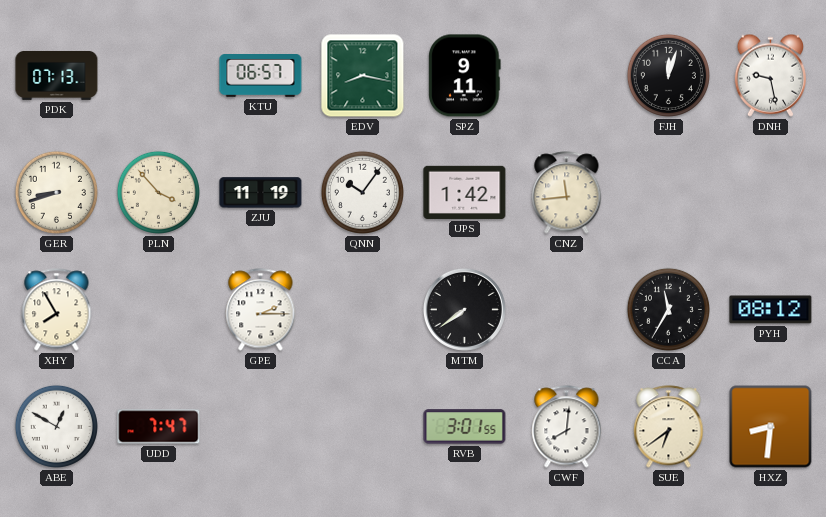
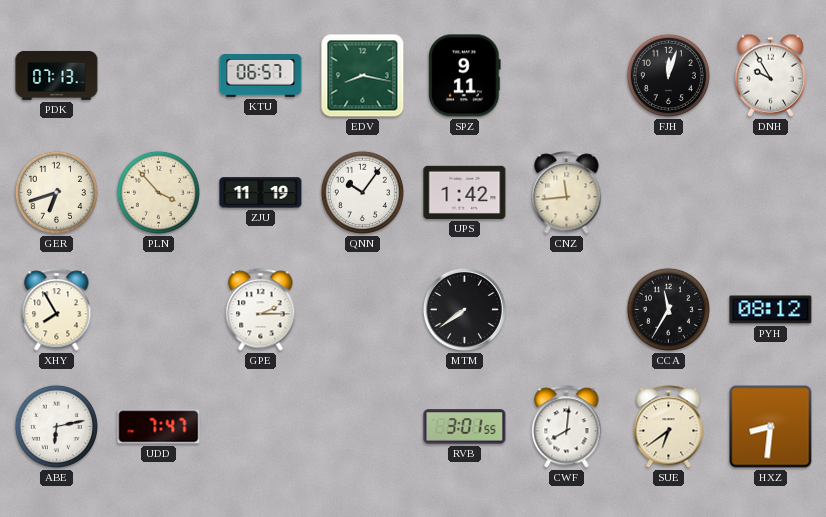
DNH: 9:28 -> 9:55
GER: 8:42 -> 6:42
ABE: 12:50 -> 6:13
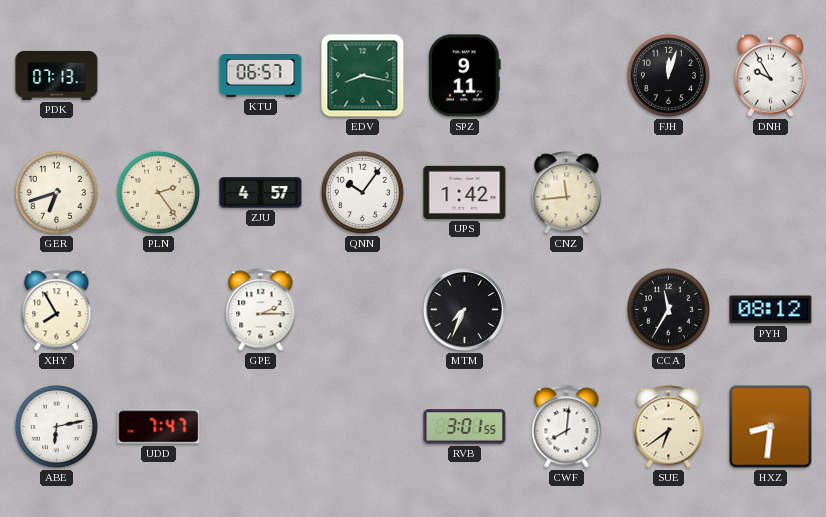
PLN: 3:53 -> 2:24
ZJU: 11:19 -> 4:57
MTM: 7:39 -> 7:34
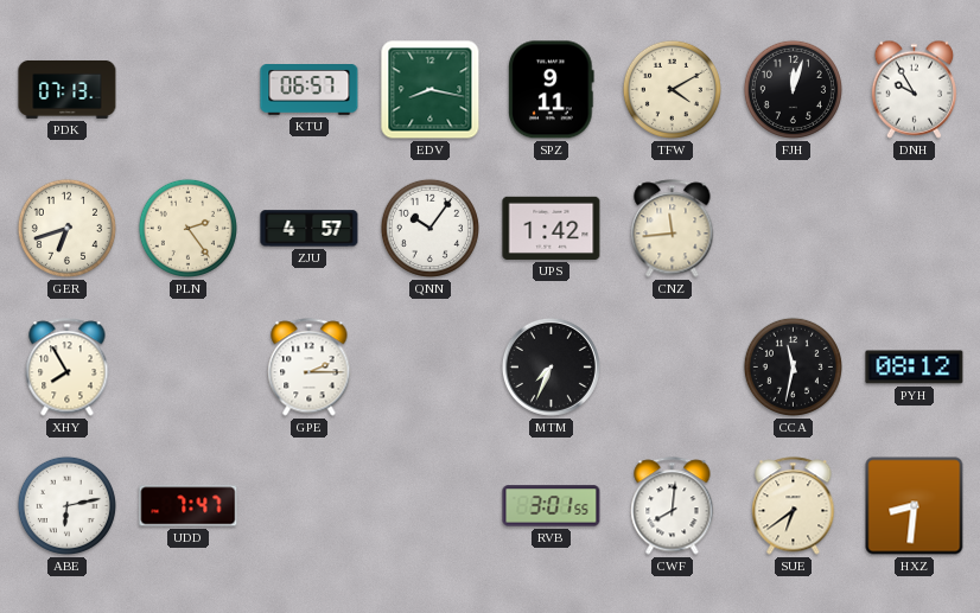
TFW: none -> 4:10
CCA: 11:35 -> 11:32
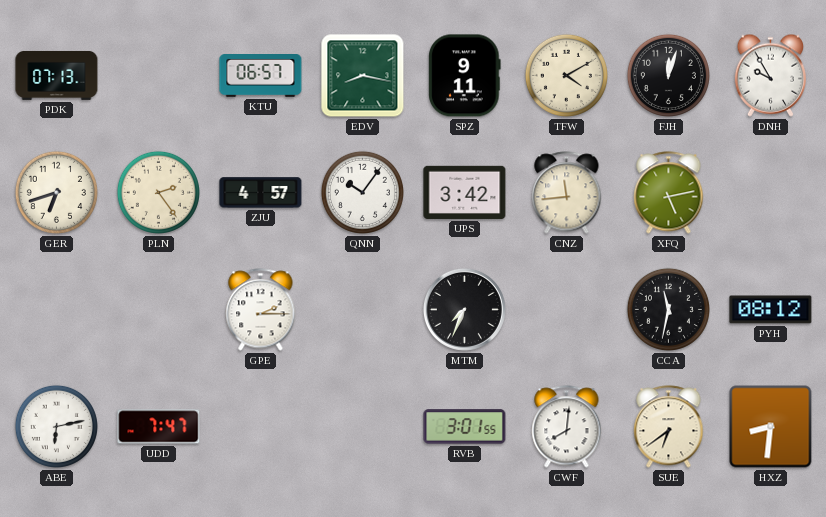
UPS: 1:42 -> 3:42
XFQ: none -> 5:13
XHY: 7:55 -> none
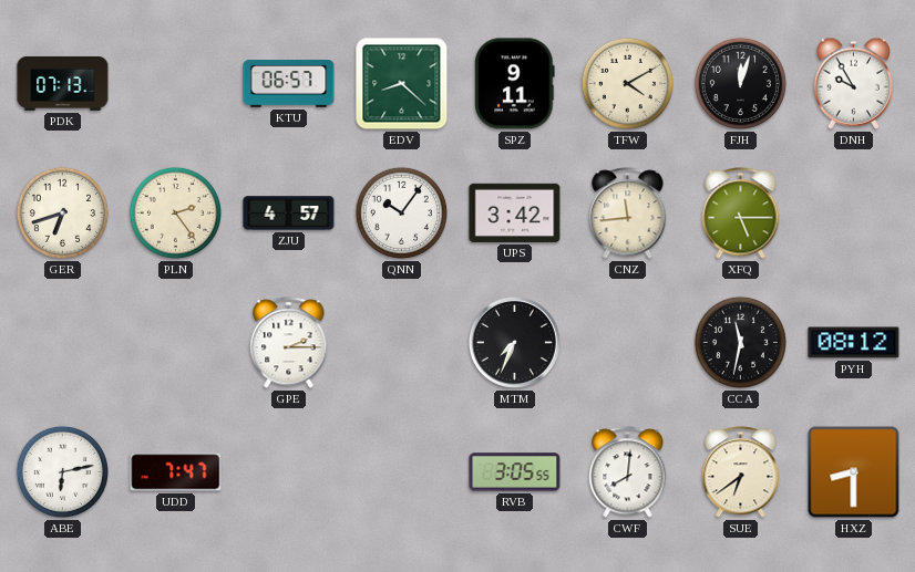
EDV: 8:17 -> 8:22
XFQ: 5:13 -> 5:15
RVB: 3:01 -> 3:05
HXZ: 8:31 -> 8:30
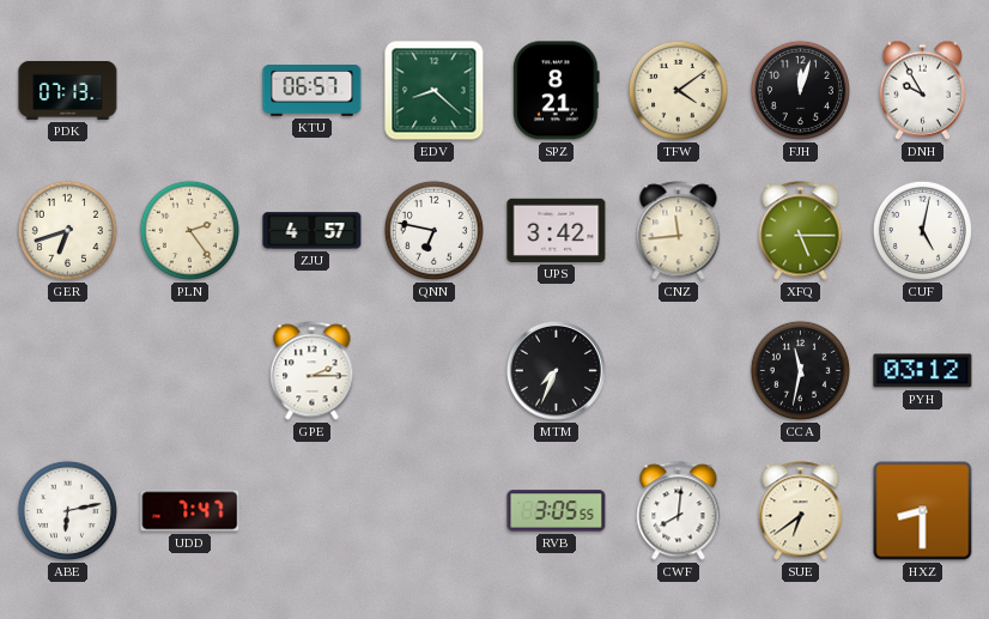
SPZ: 9:11 -> 8:21
TFW: 4:10 -> 4:09
QNN: 10:06 -> 6:47
CUF: none -> 5:02
PYH: 08:12 -> 03:12
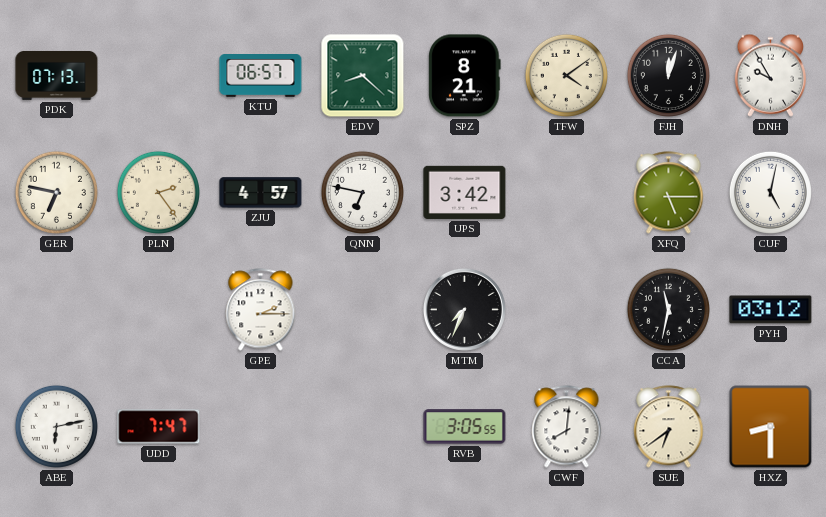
GER: 6:42 -> 6:47
CNZ: 11:44 -> none
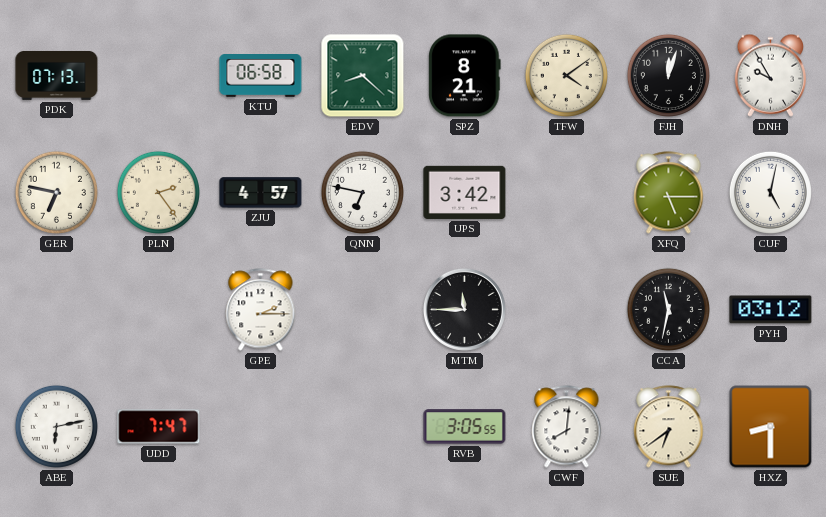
KTU: 06:57 -> 06:58
MTM: 7:34 -> 11:45
